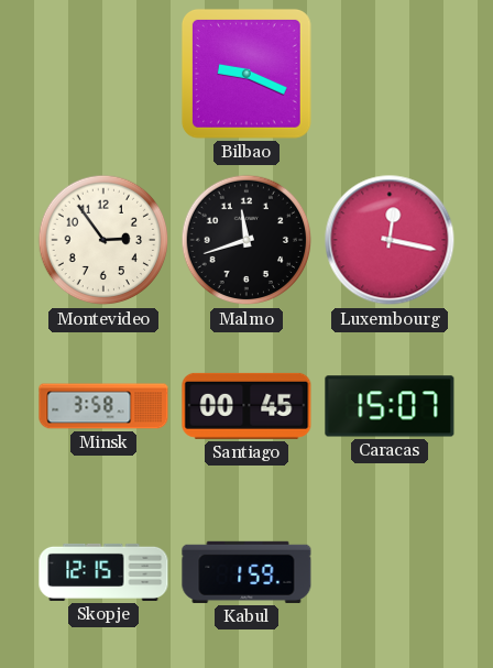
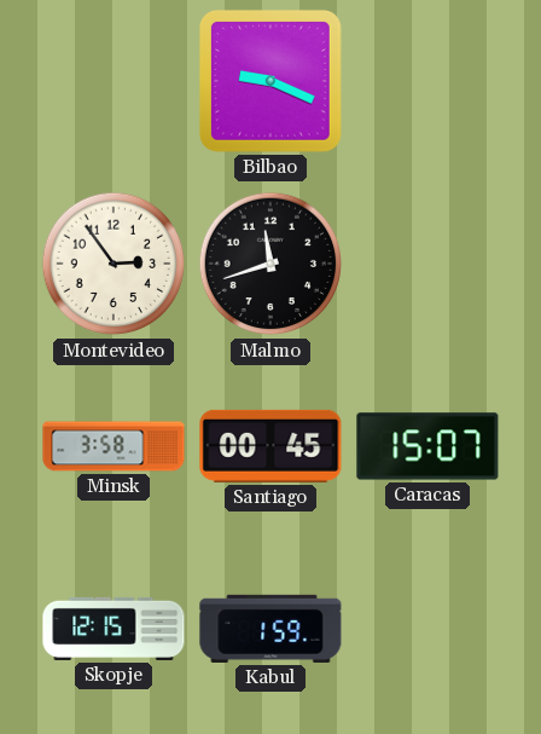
Luxembourg: 12:17 -> none
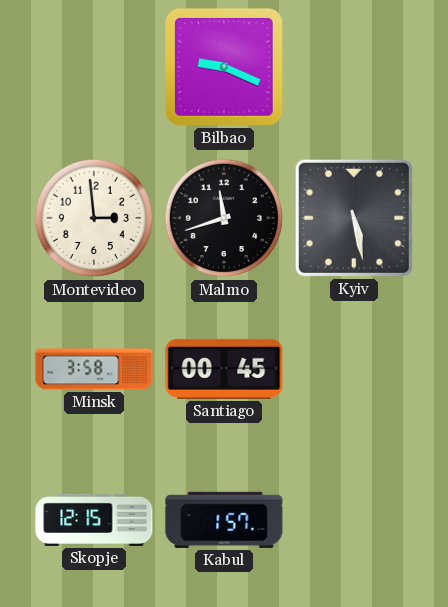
Montevideo: 2:54 -> 2:59
Kyiv: none -> 5:28
Caracas: 15:07 -> none
Kabul: 1:59 -> 1:57
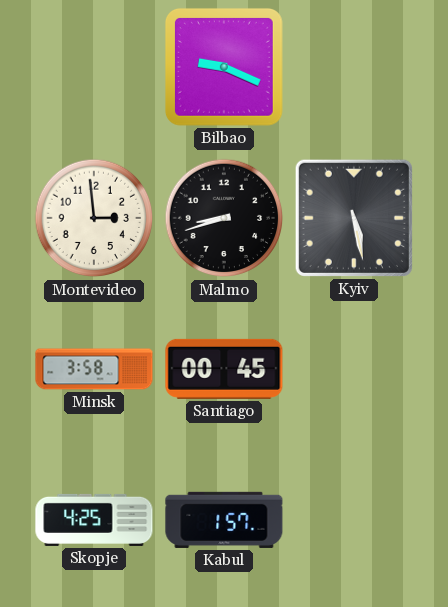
Malmo: 11:42 -> 8:42
Skopje: 12:15 -> 4:25
